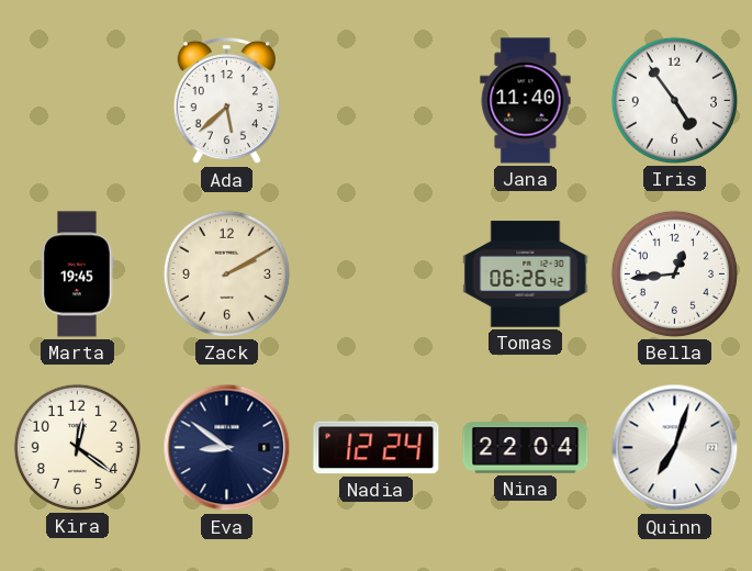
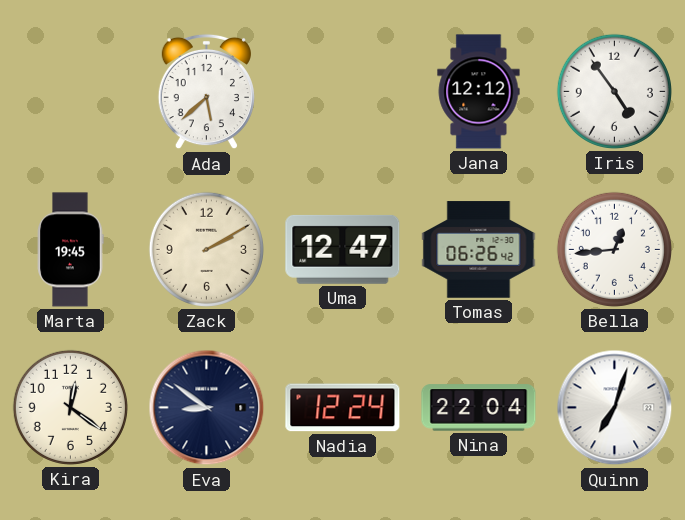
Jana: 11:40 -> 12:12
Uma: none -> 12:47
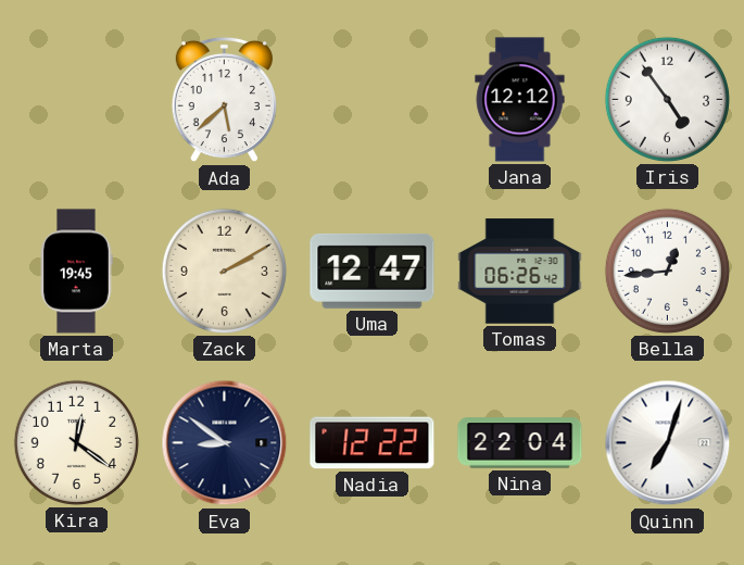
Nadia: 12:24 -> 12:22
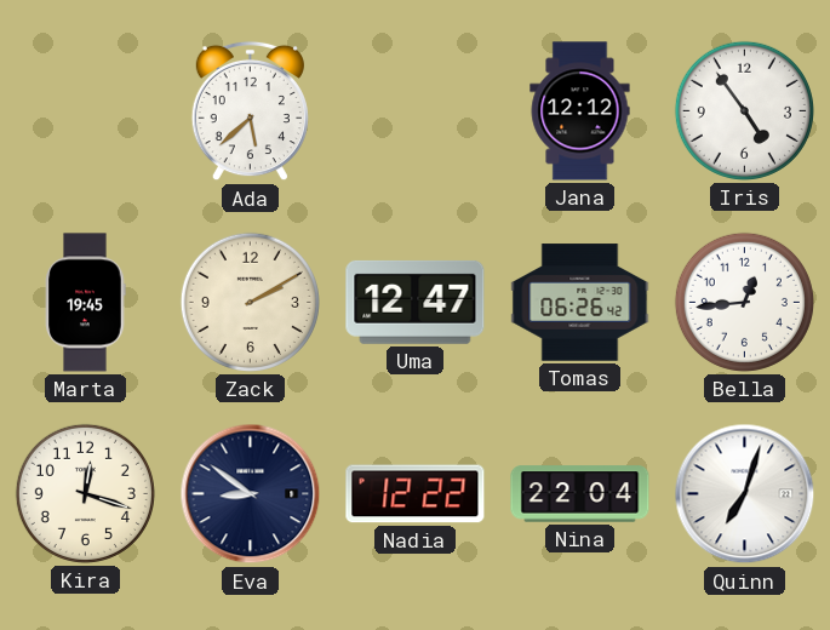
Kira: 12:21 -> 12:18
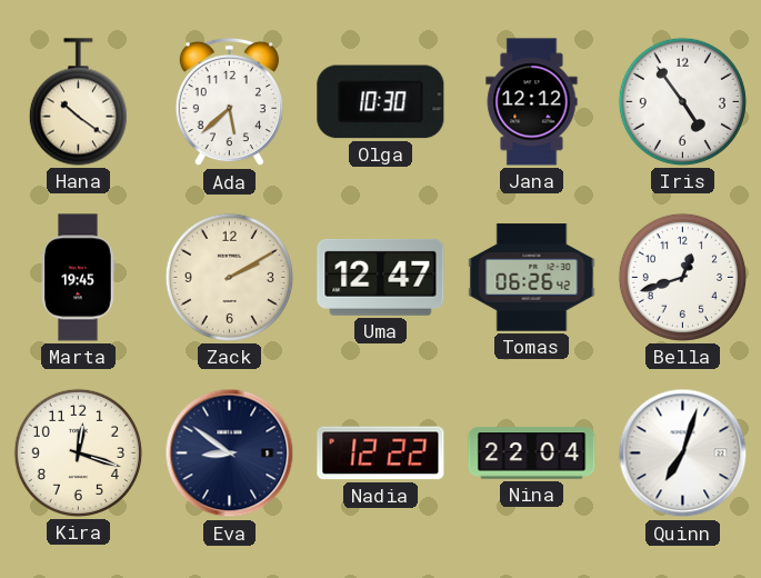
Hana: none -> 10:21
Olga: none -> 10:30
Bella: 12:44 -> 12:42
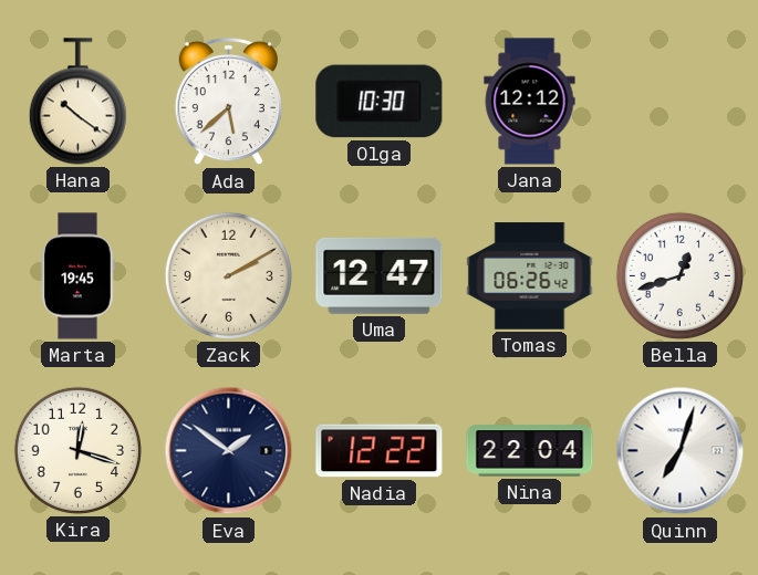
Iris: 4:54 -> none
Eva: 8:51 -> 1:51
